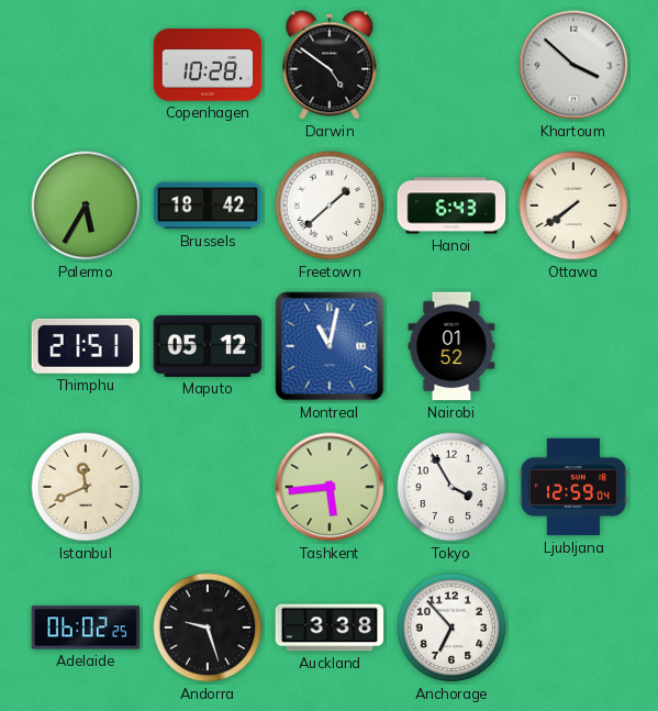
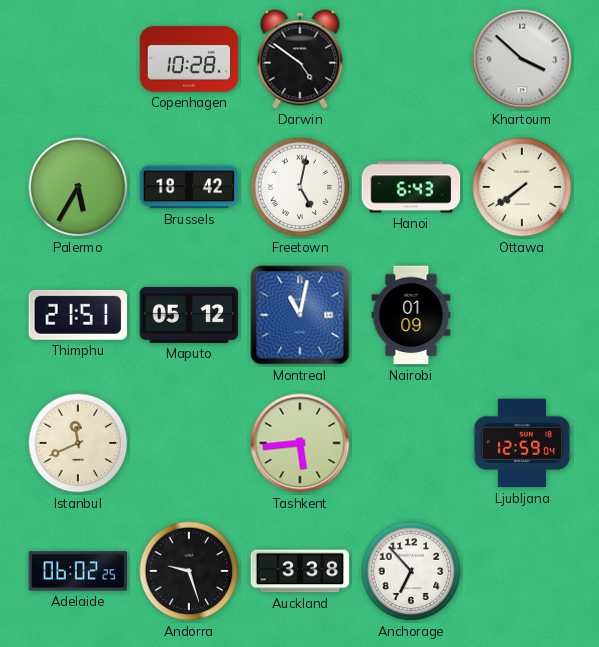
Freetown: 1:38 -> 5:02
Nairobi: 01:52 -> 01:09
Tokyo: 3:55 -> none
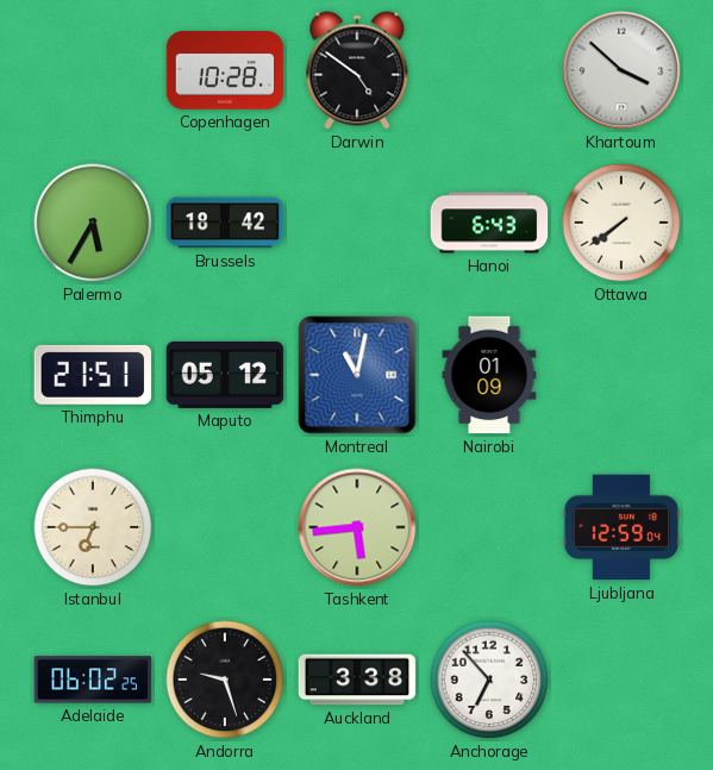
Freetown: 5:02 -> none
Istanbul: 11:41 -> 6:45
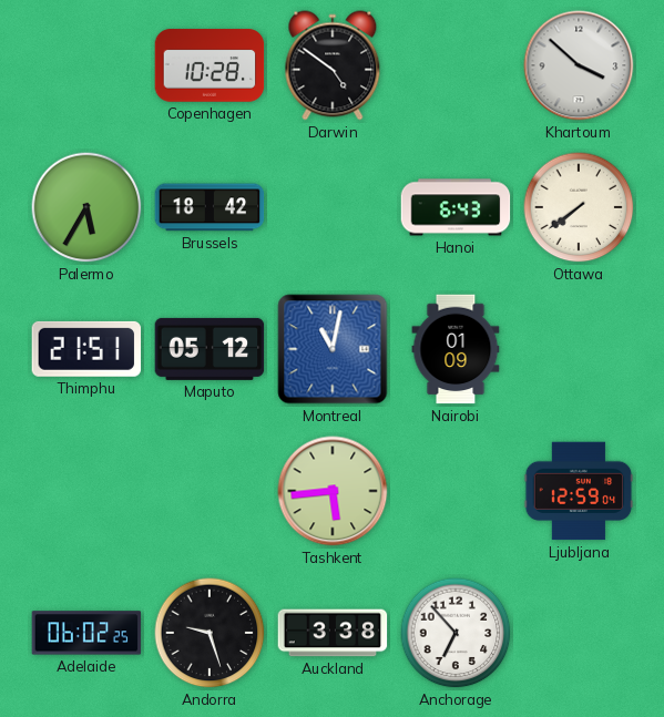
Istanbul: 6:45 -> none
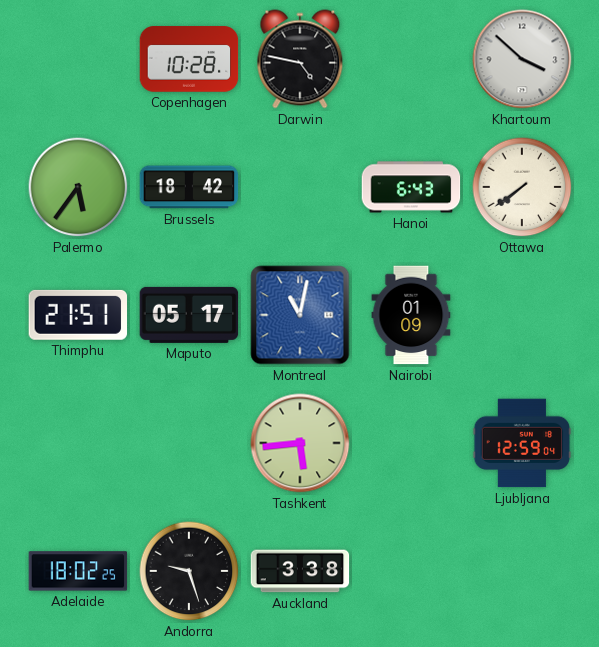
Darwin: 4:51 -> 4:47
Palermo: 5:35 -> 5:36
Maputo: 05:12 -> 05:17
Adelaide: 06:02 -> 18:02
Anchorage: 6:53 -> none
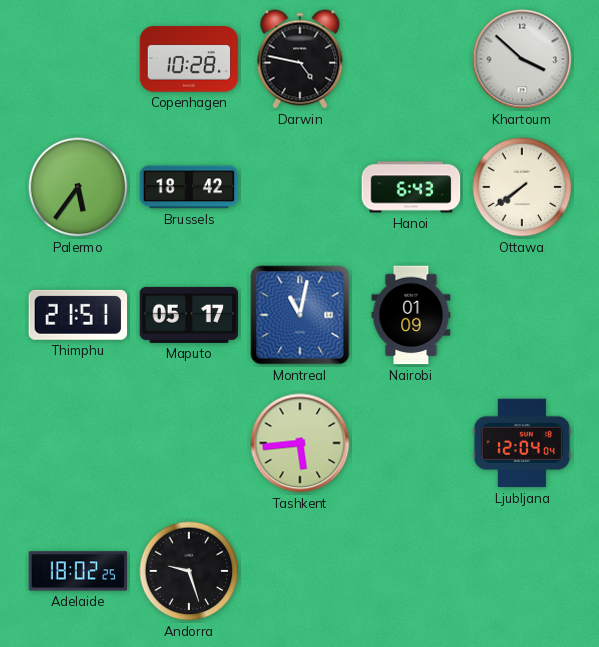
Ljubljana: 12:59 -> 12:04
Auckland: 3:38 -> none
